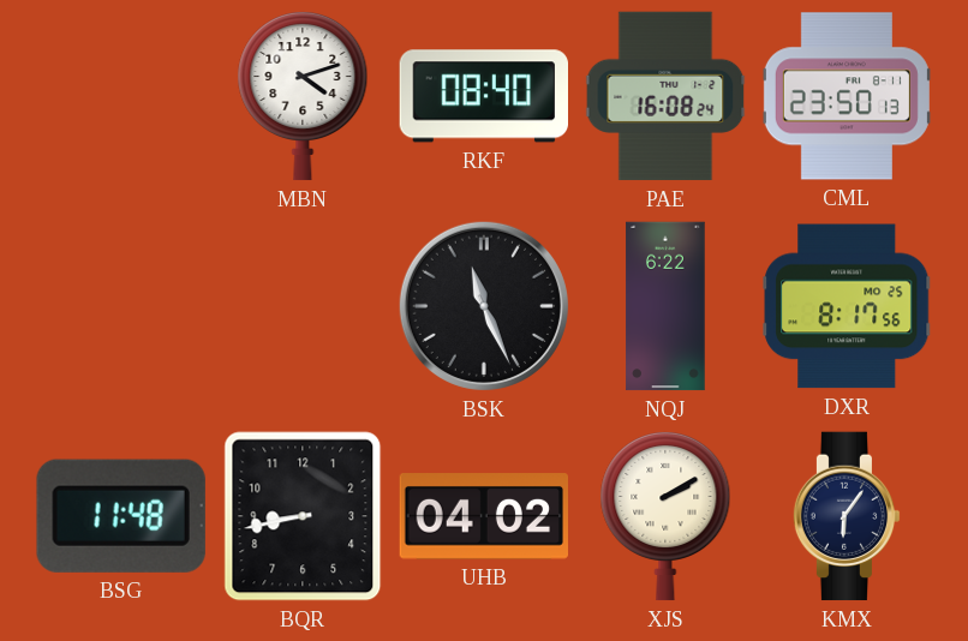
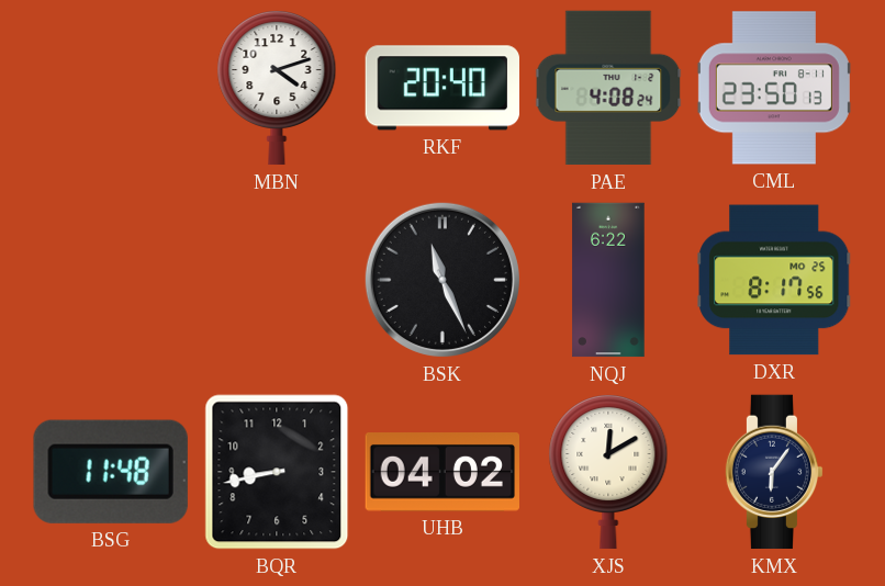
RKF: 08:40 -> 20:40
PAE: 16:08 -> 4:08
XJS: 2:10 -> 12:10
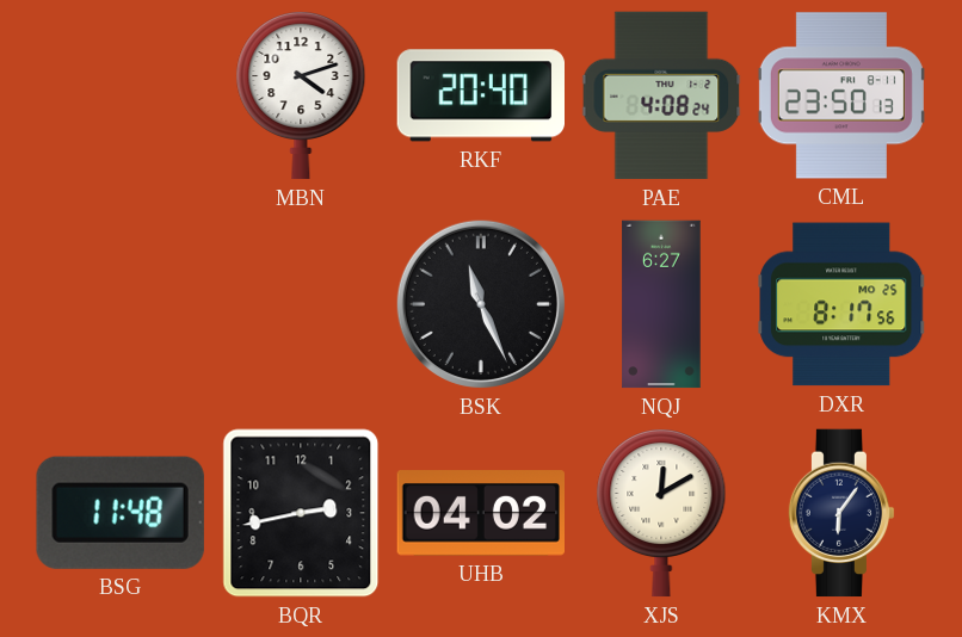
NQJ: 6:22 -> 6:27
BQR: 8:43 -> 2:43
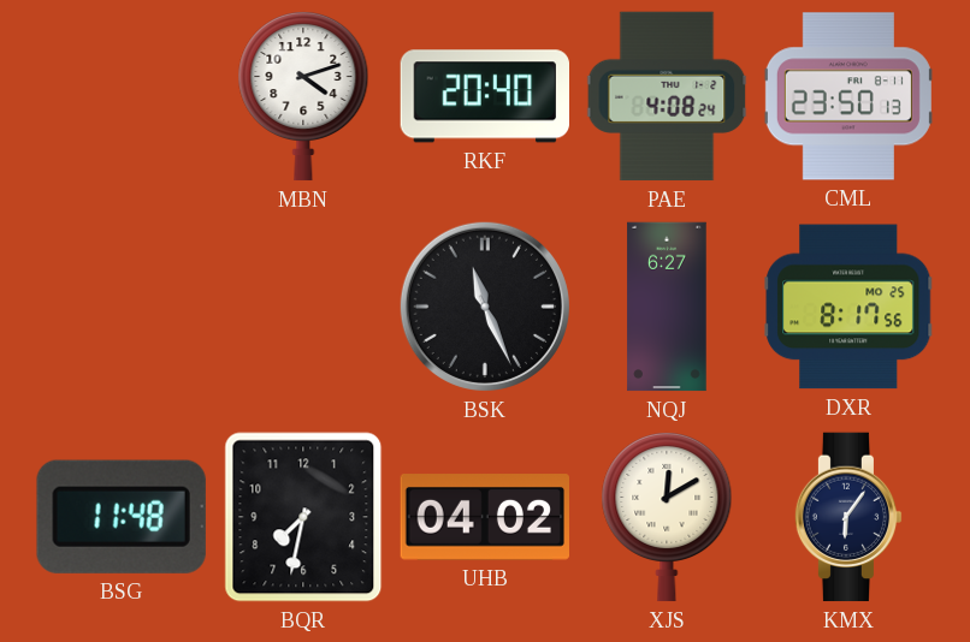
BQR: 2:43 -> 7:32
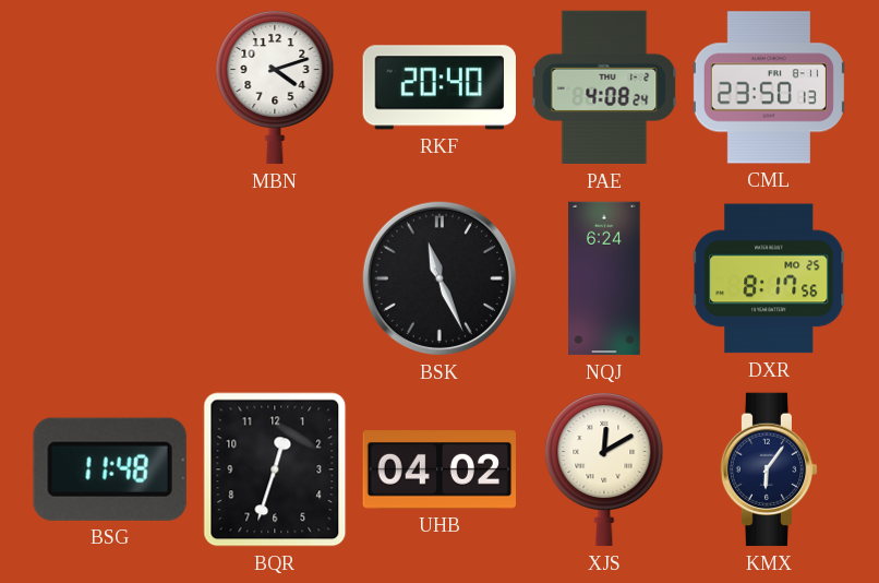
NQJ: 6:27 -> 6:24
BQR: 7:32 -> 12:33
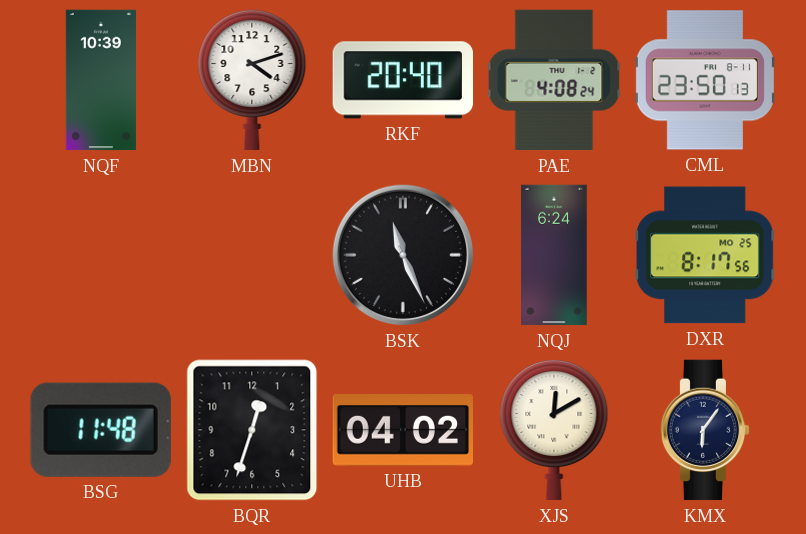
NQF: none -> 10:39
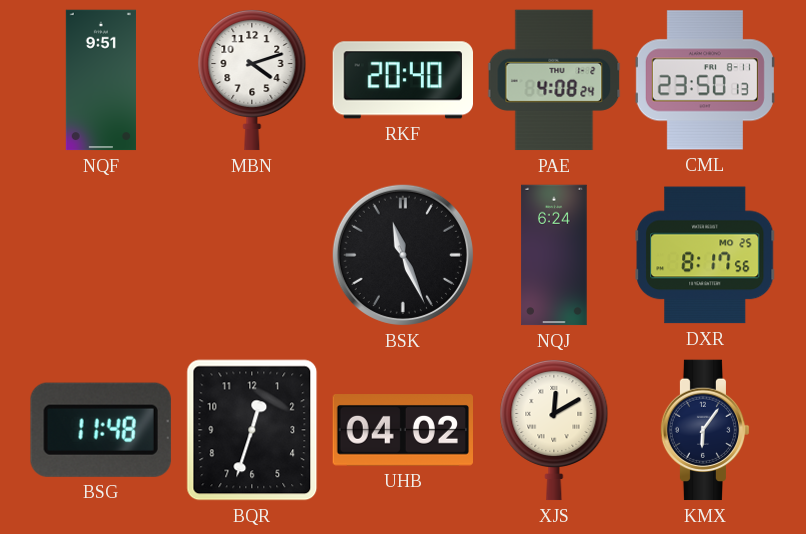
NQF: 10:39 -> 9:51
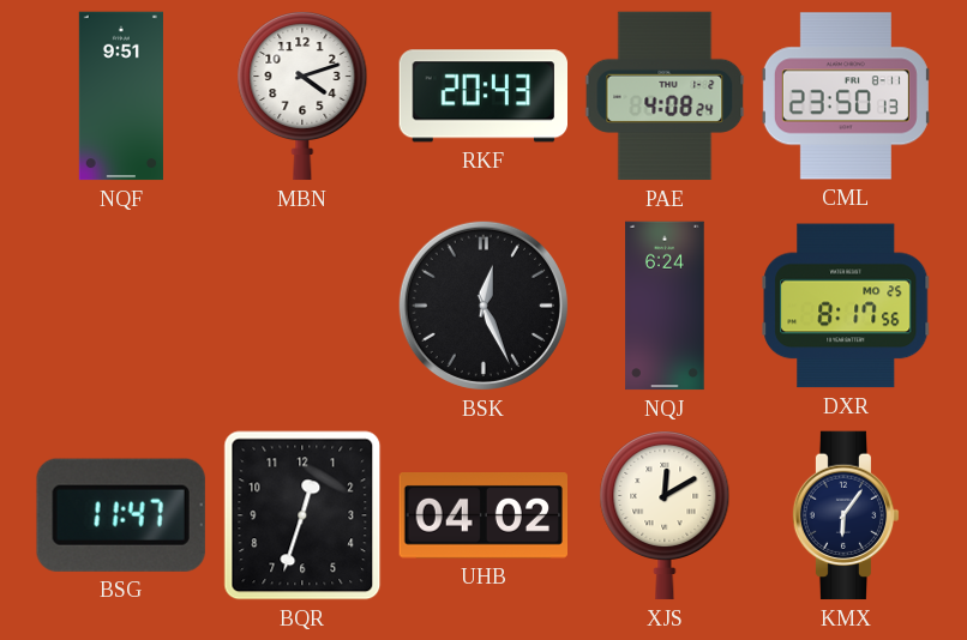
RKF: 20:40 -> 20:43
BSK: 11:26 -> 12:26
BSG: 11:48 -> 11:47
